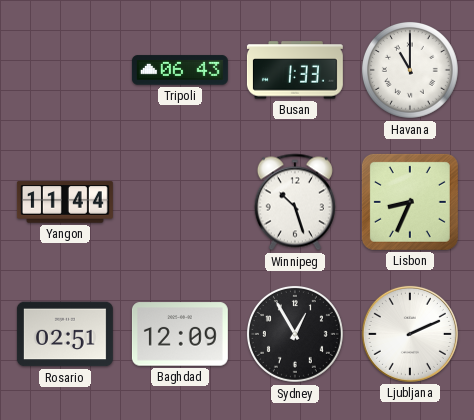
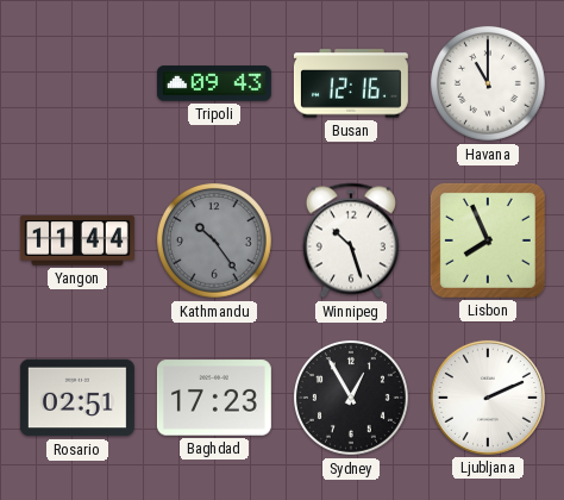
Tripoli: 06:43 -> 09:43
Busan: 1:33 -> 12:16
Kathmandu: none -> 10:24
Lisbon: 8:34 -> 7:56
Baghdad: 12:09 -> 17:23
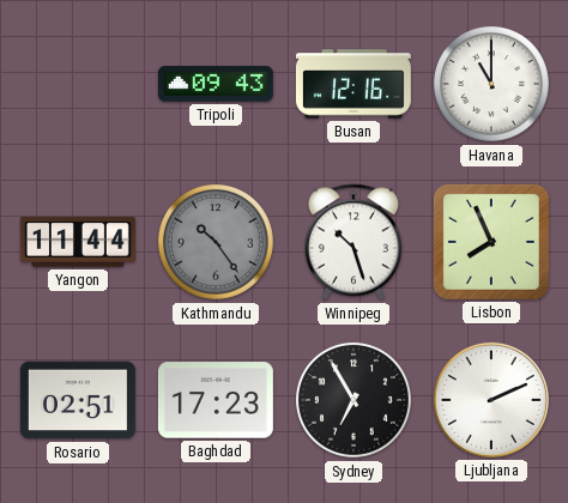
Sydney: 12:55 -> 6:55
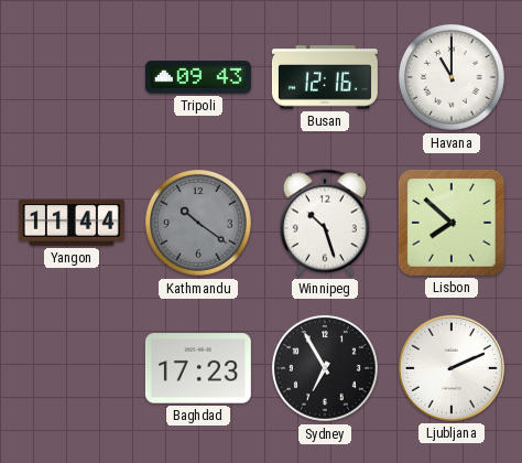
Kathmandu: 10:24 -> 10:21
Lisbon: 7:56 -> 7:52
Rosario: 02:51 -> none
